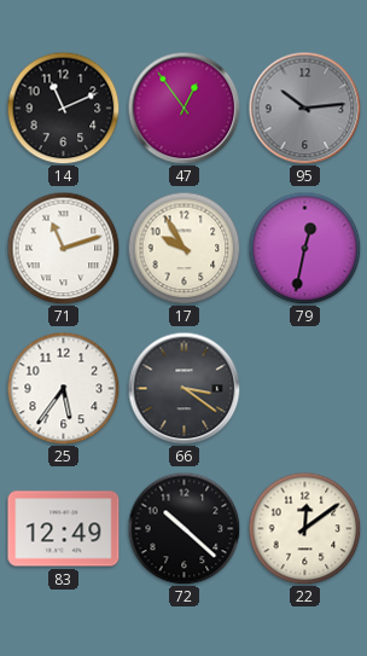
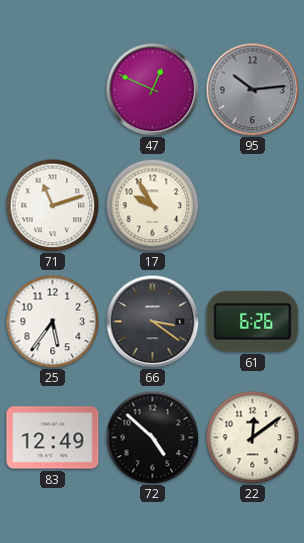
14: 11:11 -> none
47: 12:54 -> 12:49
79: 12:32 -> none
61: none -> 6:26
72: 10:22 -> 4:52
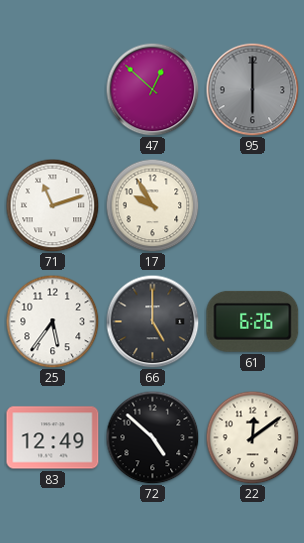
47: 12:49 -> 12:52
95: 10:14 -> 6:00
66: 3:21 -> 5:00
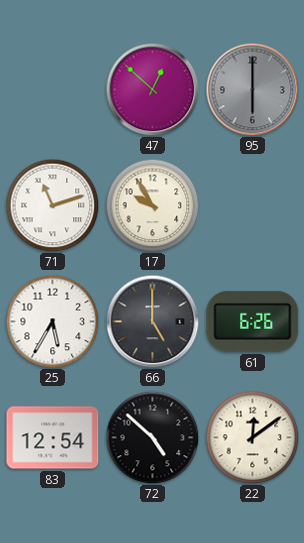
25: 5:36 -> 5:35
83: 12:49 -> 12:54
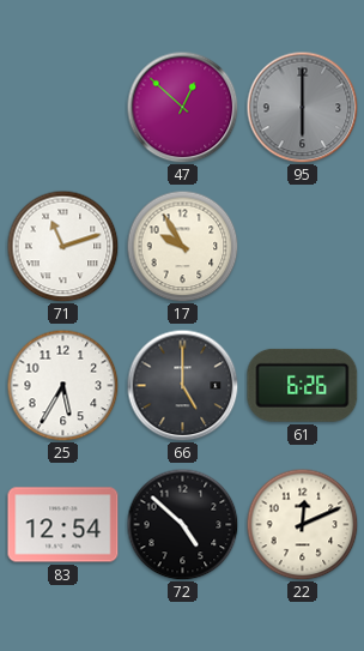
22: 12:09 -> 12:11
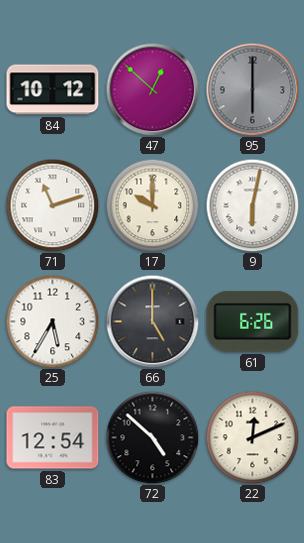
84: none -> 10:12
17: 9:55 -> 10:00
9: none -> 6:02
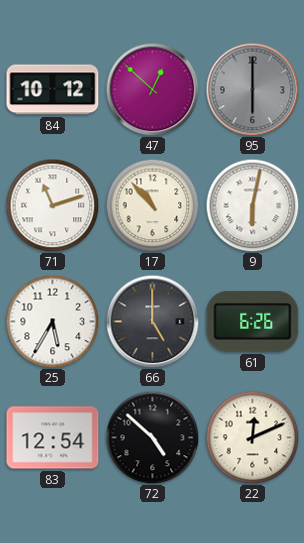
17: 10:00 -> 10:53
